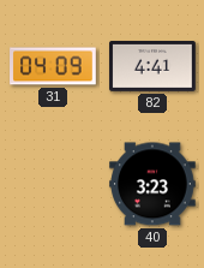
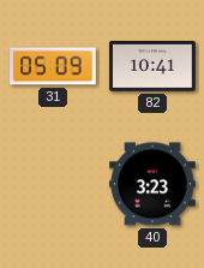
31: 04:09 -> 05:09
82: 4:41 -> 10:41
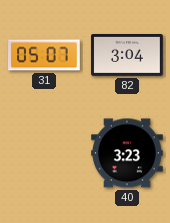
31: 05:09 -> 05:07
82: 10:41 -> 3:04
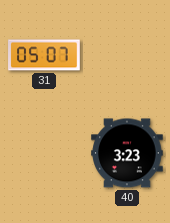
82: 3:04 -> none
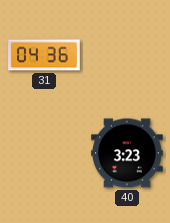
31: 05:07 -> 04:36
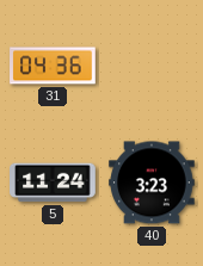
5: none -> 11:24
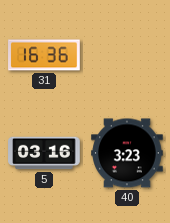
31: 04:36 -> 16:36
5: 11:24 -> 03:16
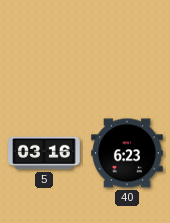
31: 16:36 -> none
40: 3:23 -> 6:23
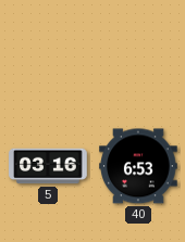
40: 6:23 -> 6:53
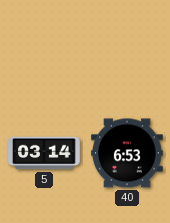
5: 03:16 -> 03:14
